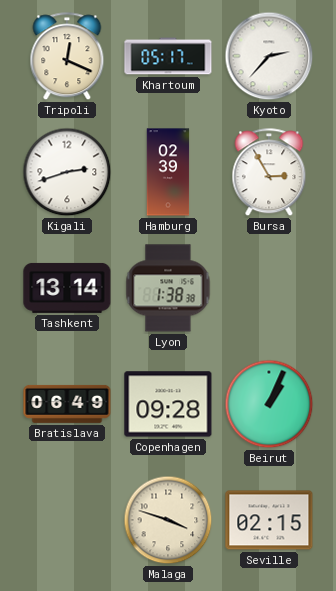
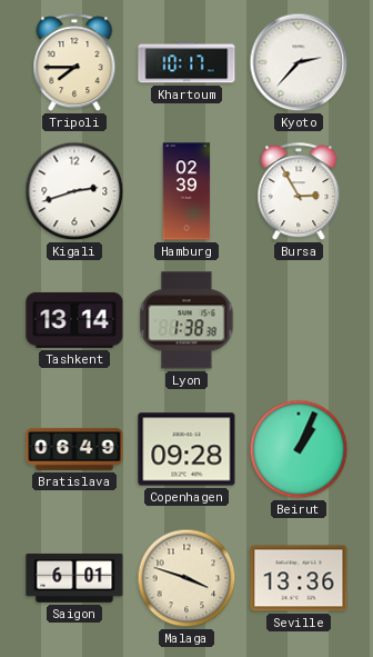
Tripoli: 12:19 -> 7:45
Khartoum: 05:17 -> 10:17
Saigon: none -> 6:01
Seville: 02:15 -> 13:36
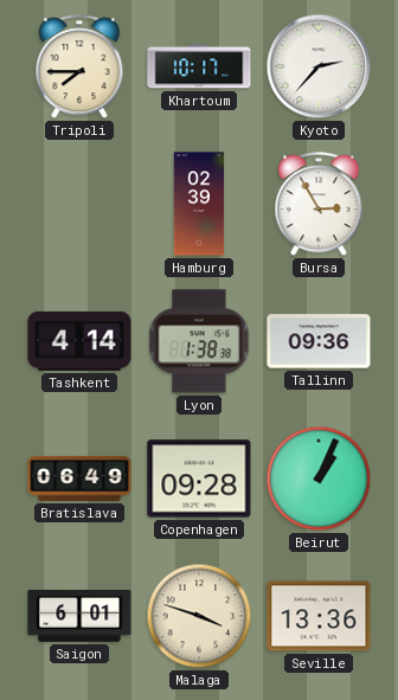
Kigali: 2:42 -> none
Tashkent: 13:14 -> 4:14
Tallinn: none -> 09:36
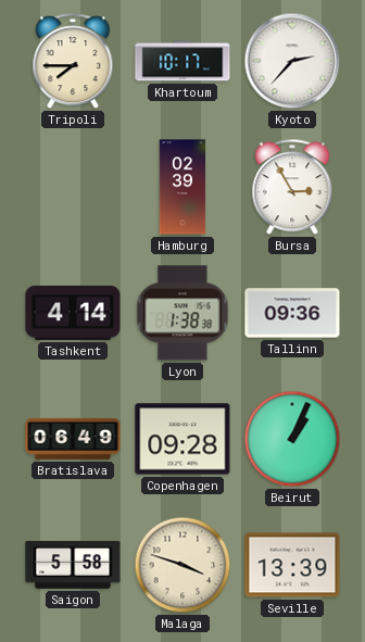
Saigon: 6:01 -> 5:58
Seville: 13:36 -> 13:39
